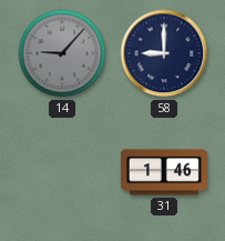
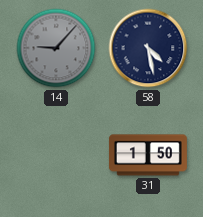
58: 9:00 -> 4:28
31: 1:46 -> 1:50
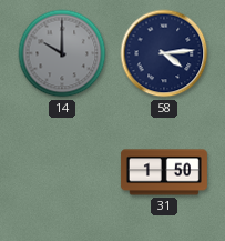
14: 9:07 -> 10:00
58: 4:28 -> 4:14
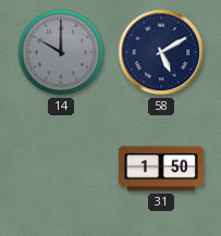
58: 4:14 -> 5:10
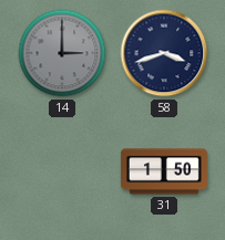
14: 10:00 -> 3:00
58: 5:10 -> 3:42
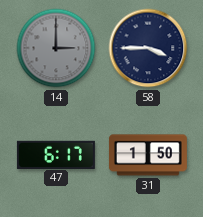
58: 3:42 -> 3:45
47: none -> 6:17
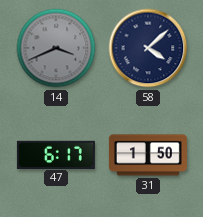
14: 3:00 -> 3:41
58: 3:45 -> 4:08
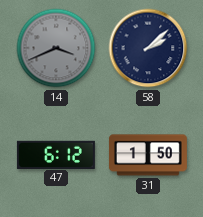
58: 4:08 -> 2:08
47: 6:17 -> 6:12
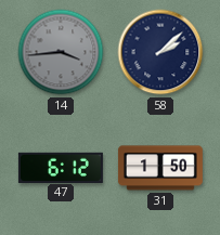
14: 3:41 -> 3:44
